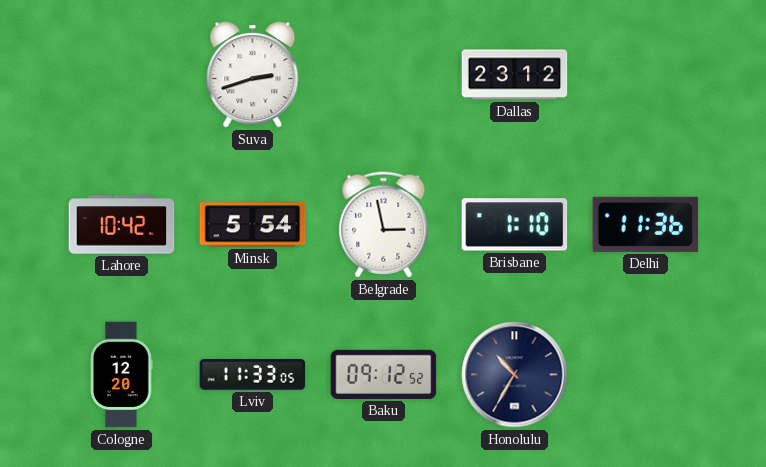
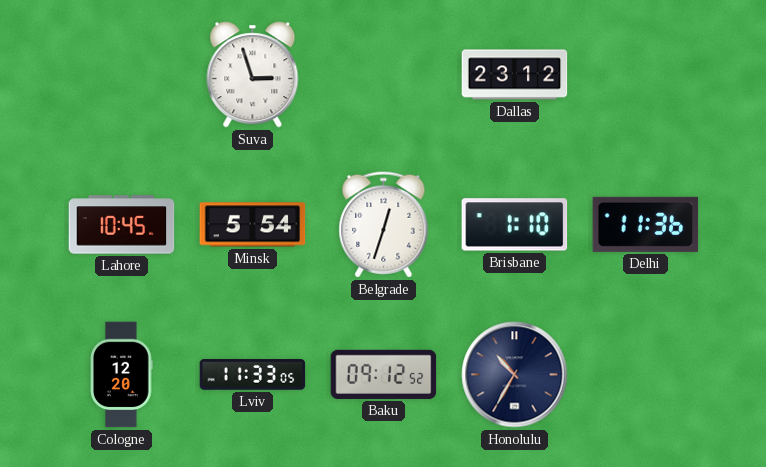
Suva: 2:42 -> 2:57
Lahore: 10:42 -> 10:45
Belgrade: 2:58 -> 12:33
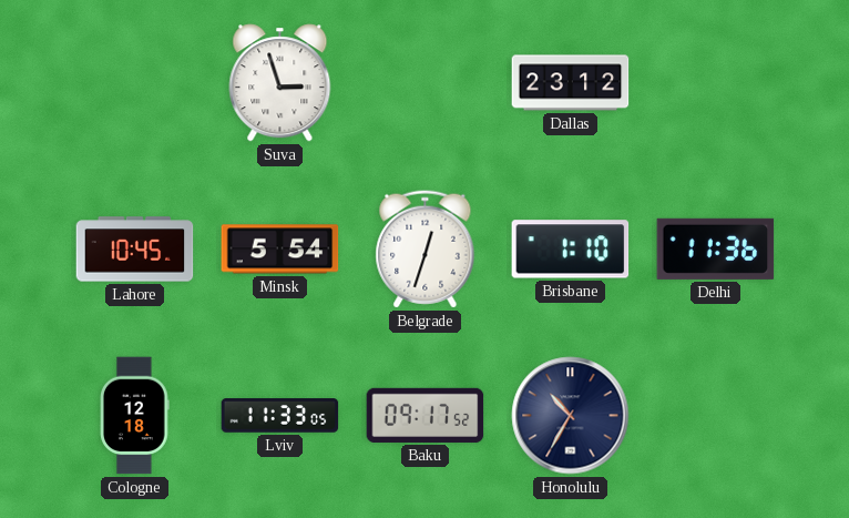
Cologne: 12:20 -> 12:18
Baku: 09:12 -> 09:17
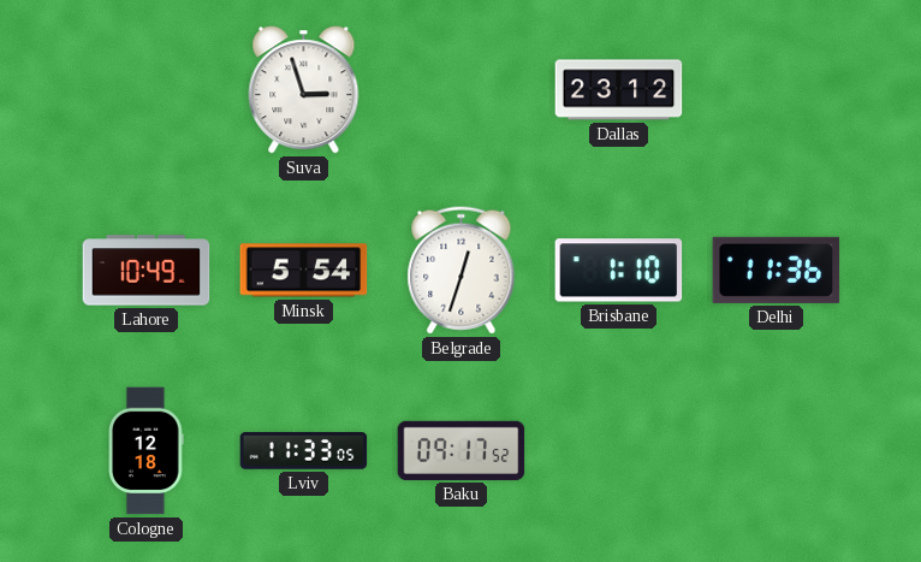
Lahore: 10:45 -> 10:49
Honolulu: 10:35 -> none
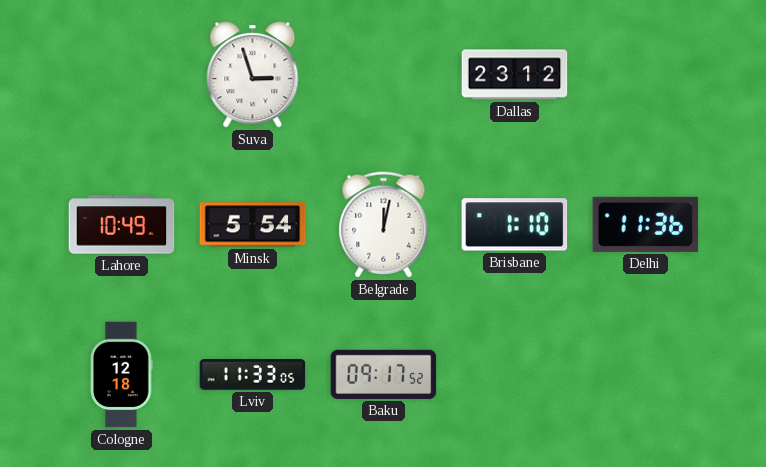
Belgrade: 12:33 -> 12:02
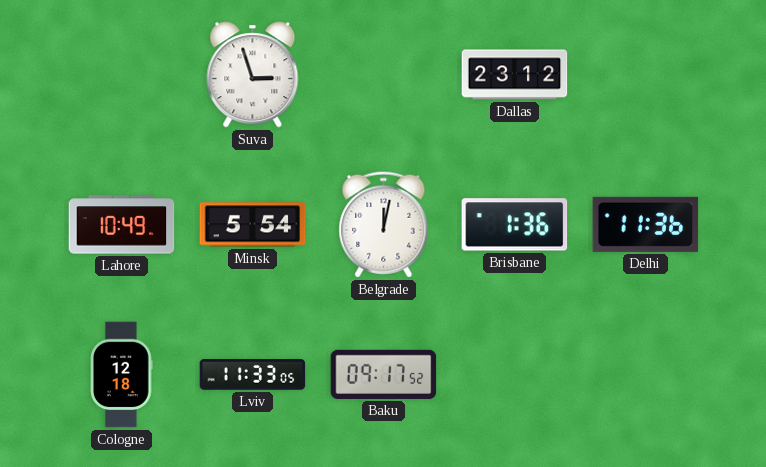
Brisbane: 1:10 -> 1:36
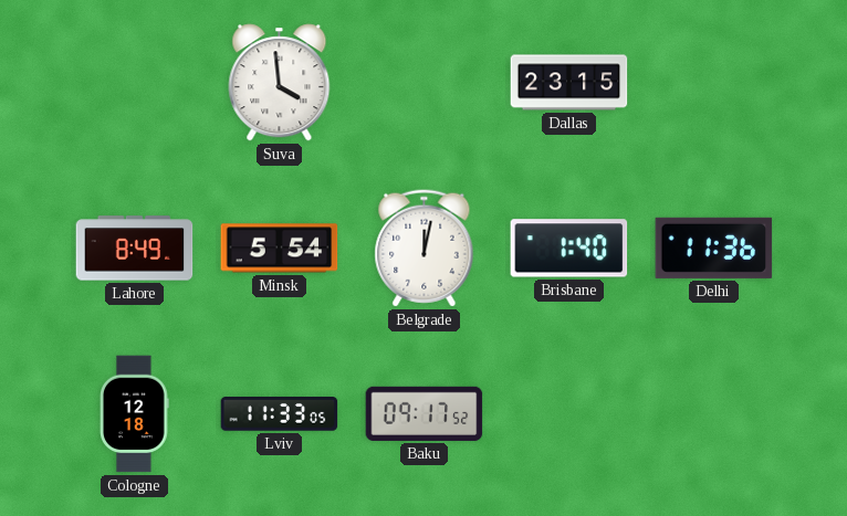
Suva: 2:57 -> 3:59
Dallas: 23:12 -> 23:15
Lahore: 10:49 -> 8:49
Brisbane: 1:36 -> 1:40
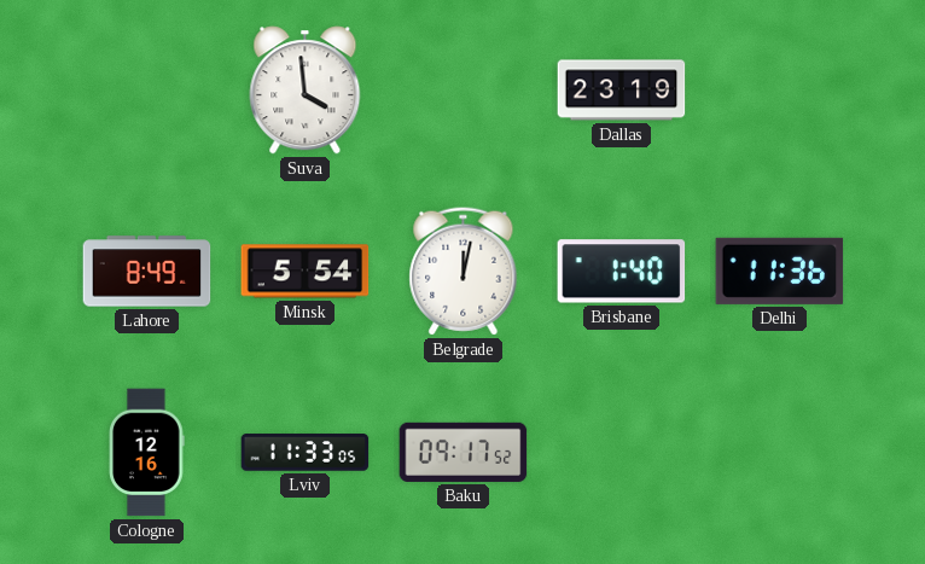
Dallas: 23:15 -> 23:19
Cologne: 12:18 -> 12:16
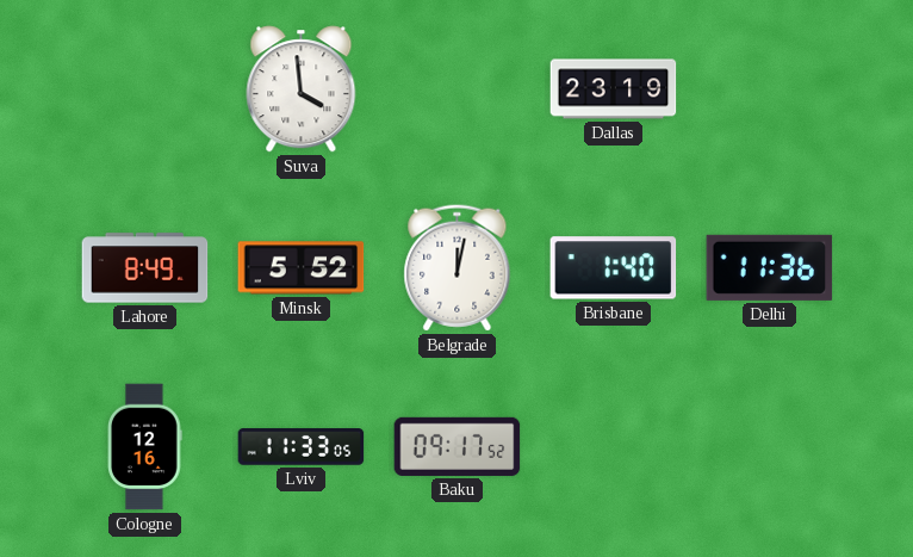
Minsk: 5:54 -> 5:52
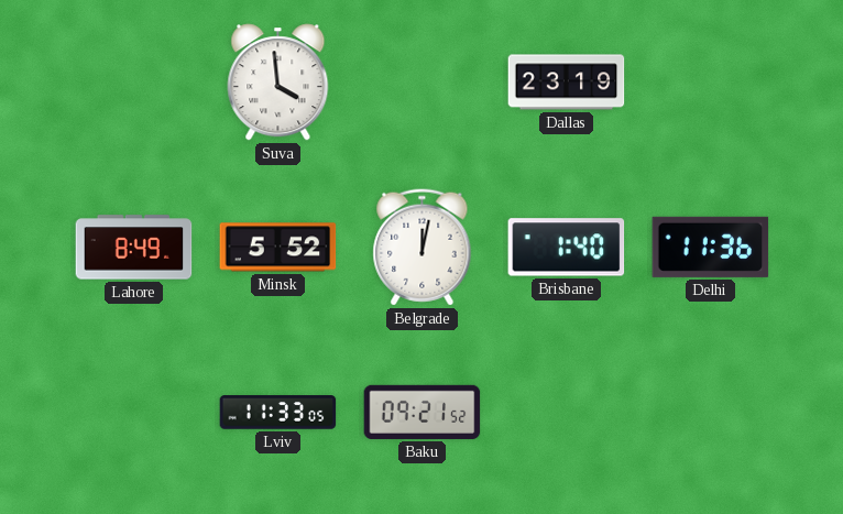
Cologne: 12:16 -> none
Baku: 09:17 -> 09:21
